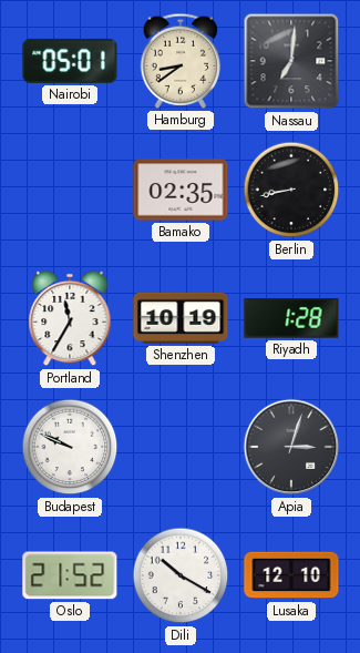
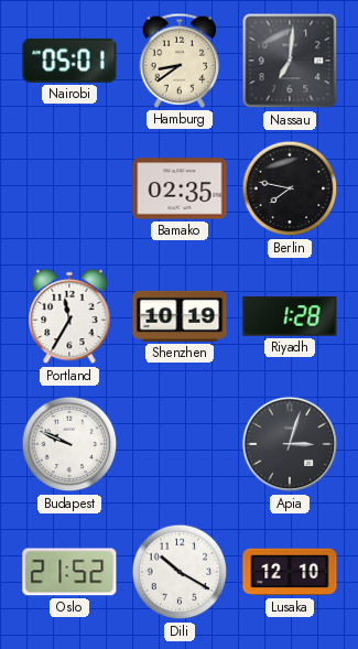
Berlin: 8:43 -> 7:47
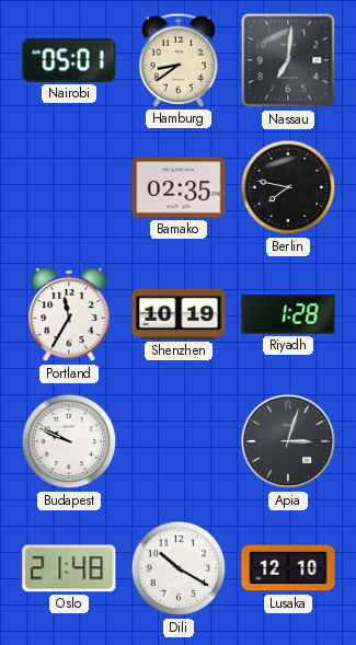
Oslo: 21:52 -> 21:48
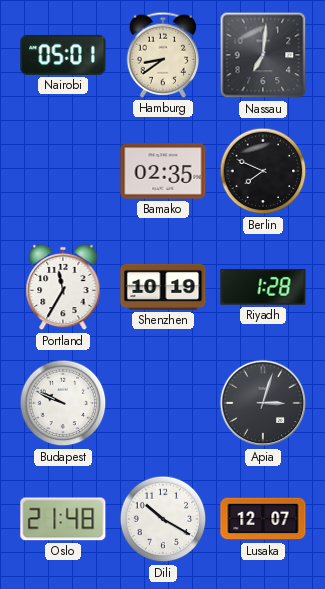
Berlin: 7:47 -> 7:49
Lusaka: 12:10 -> 12:07
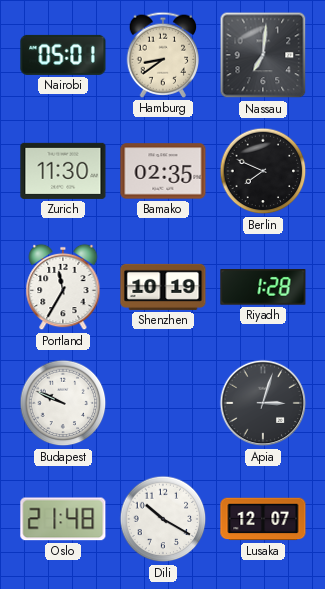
Zurich: none -> 11:30
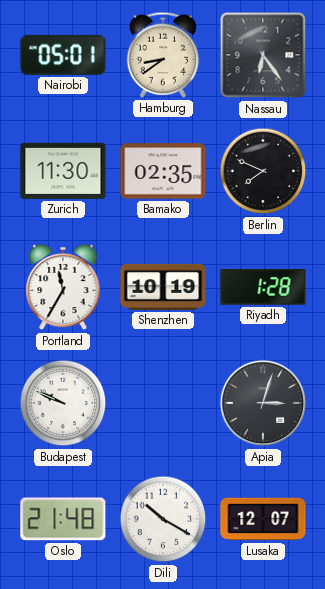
Nassau: 7:01 -> 6:24
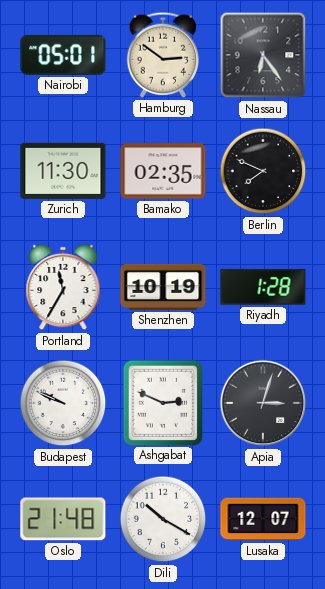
Hamburg: 8:39 -> 2:51
Ashgabat: none -> 2:49
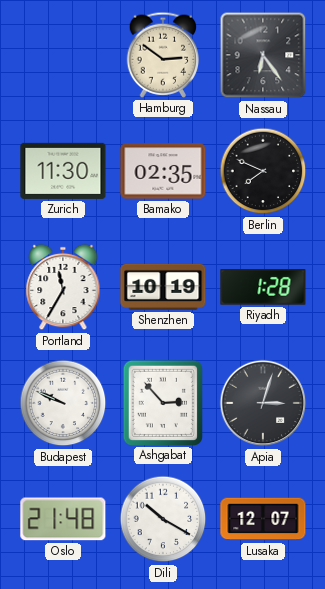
Nairobi: 05:01 -> none
Ashgabat: 2:49 -> 2:53
